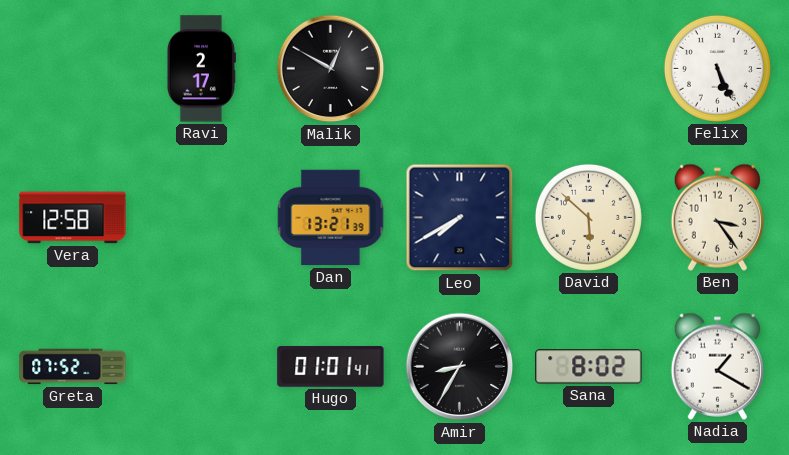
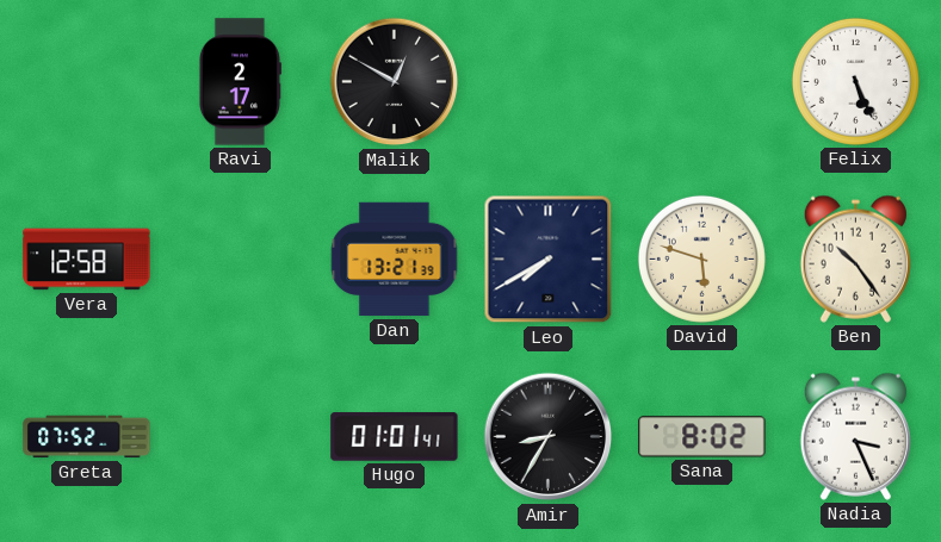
David: 5:52 -> 5:48
Ben: 3:24 -> 10:24
Nadia: 1:20 -> 3:26
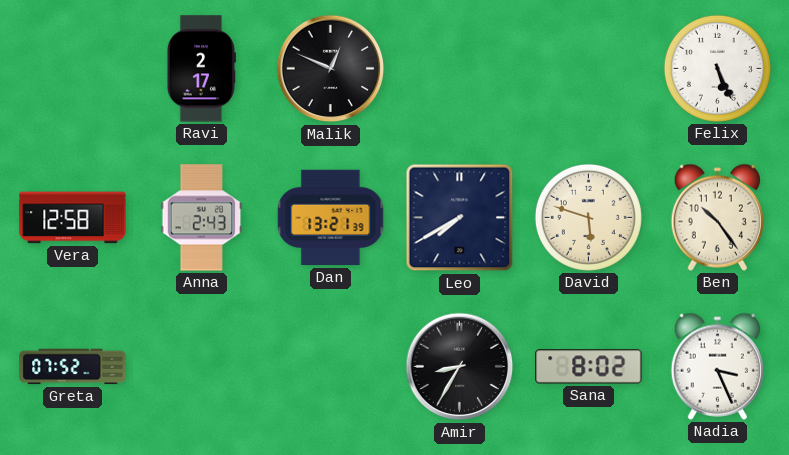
Malik: 12:50 -> 12:49
Anna: none -> 2:43
Hugo: 01:01 -> none
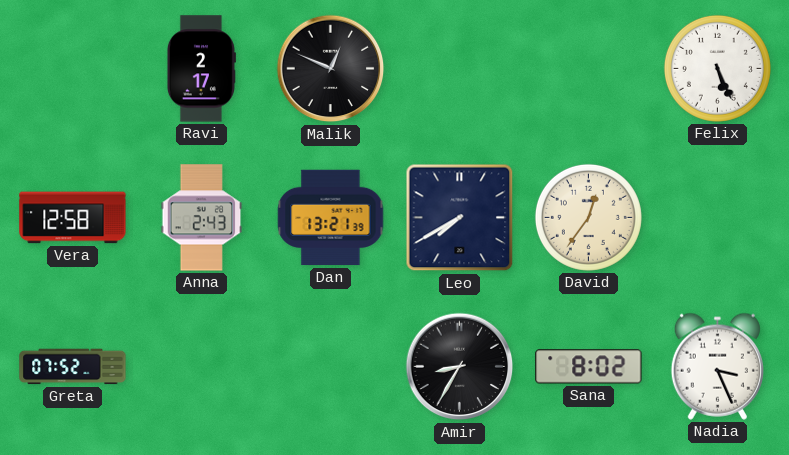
David: 5:48 -> 12:36
Ben: 10:24 -> none
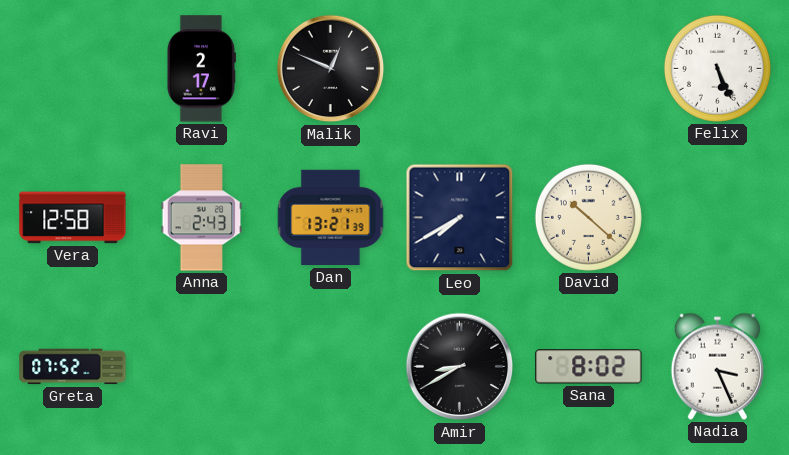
David: 12:36 -> 10:22
Amir: 8:35 -> 8:40
